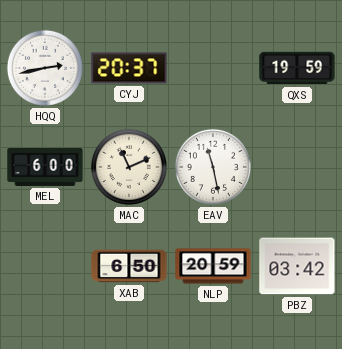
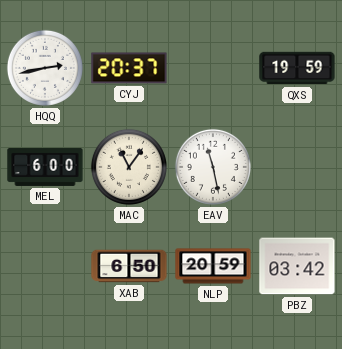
MAC: 11:11 -> 11:06
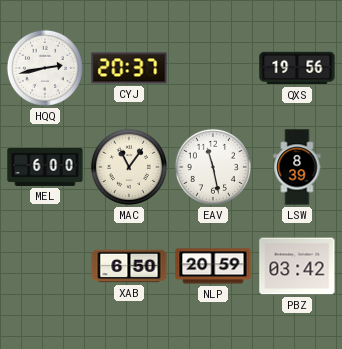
QXS: 19:59 -> 19:56
LSW: none -> 8:39
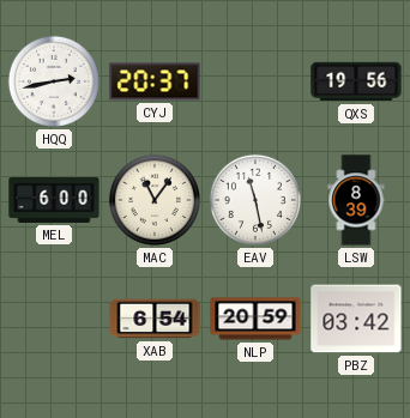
XAB: 6:50 -> 6:54
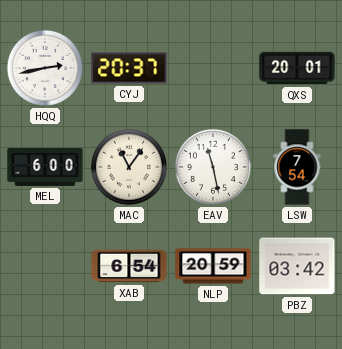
QXS: 19:56 -> 20:01
LSW: 8:39 -> 7:54
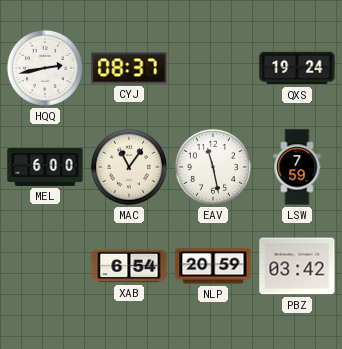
CYJ: 20:37 -> 08:37
QXS: 20:01 -> 19:24
LSW: 7:54 -> 7:59
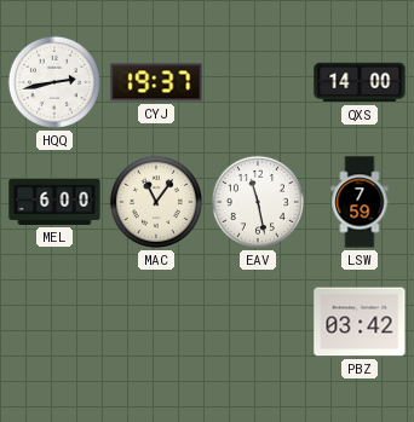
CYJ: 08:37 -> 19:37
QXS: 19:24 -> 14:00
XAB: 6:54 -> none
NLP: 20:59 -> none
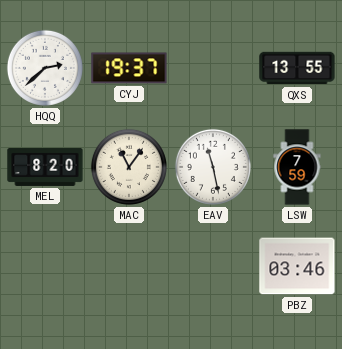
HQQ: 2:43 -> 2:38
QXS: 14:00 -> 13:55
MEL: 6:00 -> 8:20
PBZ: 03:42 -> 03:46
